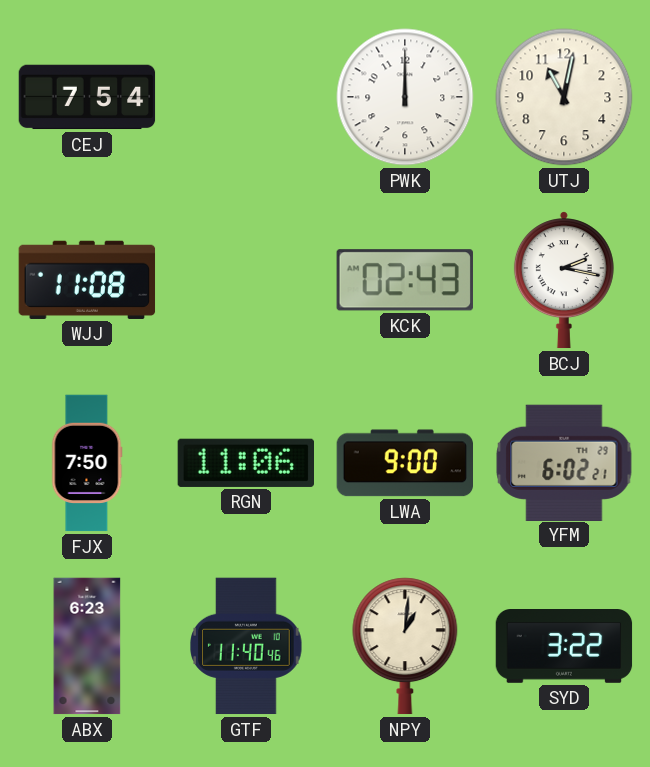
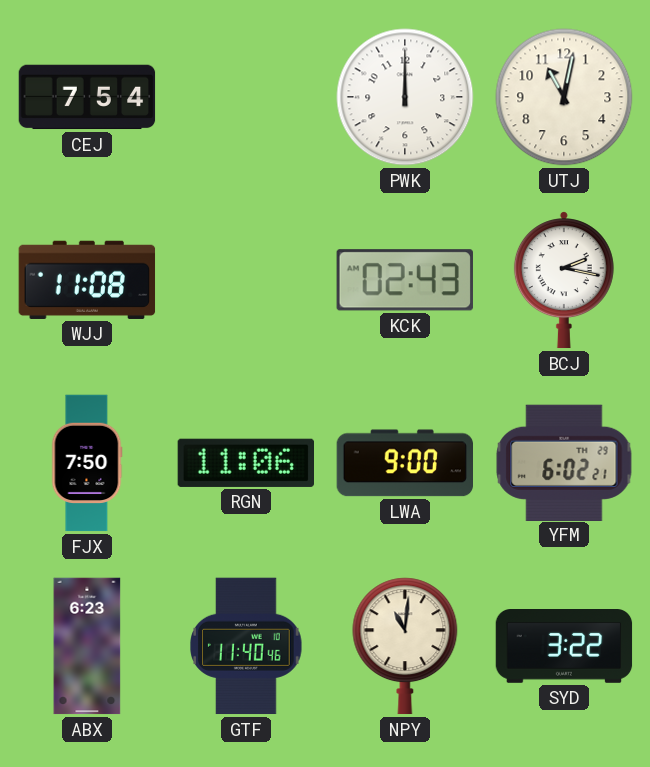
NPY: 1:01 -> 11:01
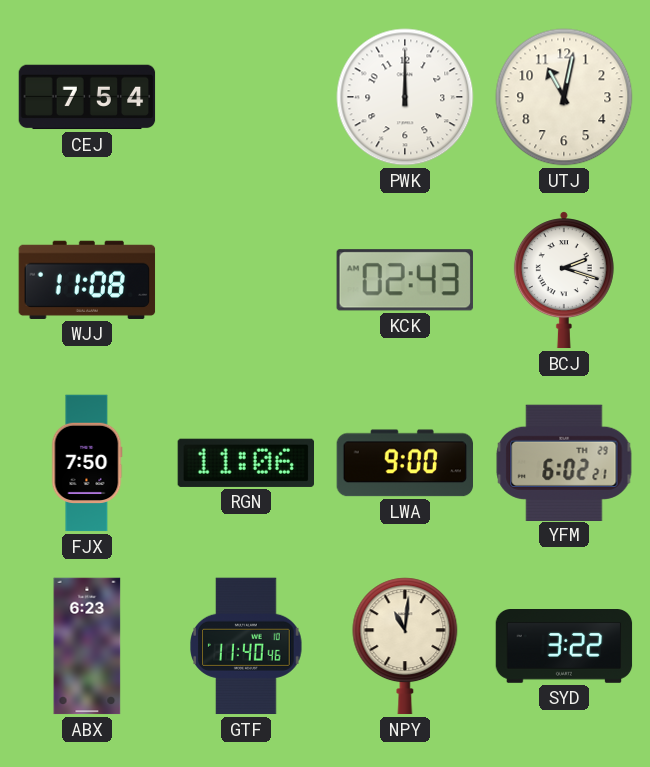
BCJ: 2:17 -> 2:18
